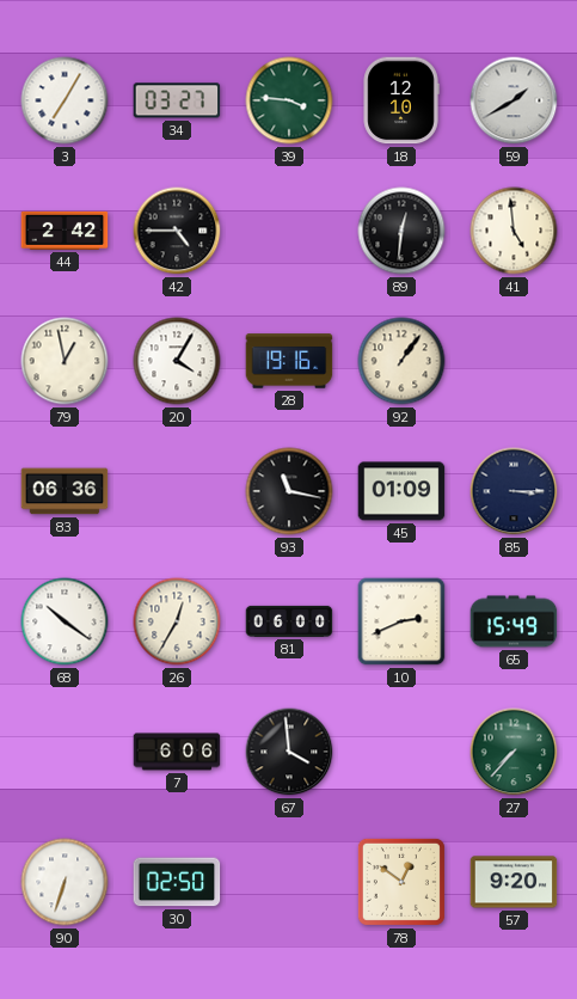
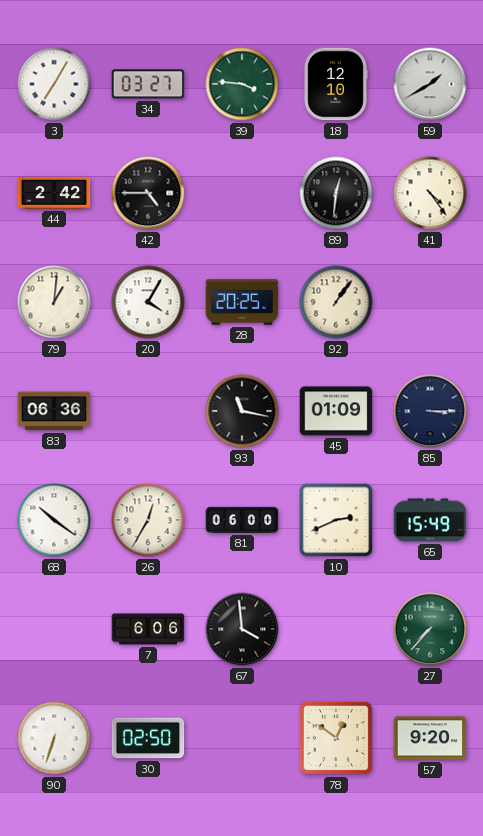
41: 4:59 -> 4:24
79: 12:58 -> 1:01
28: 19:16 -> 20:25
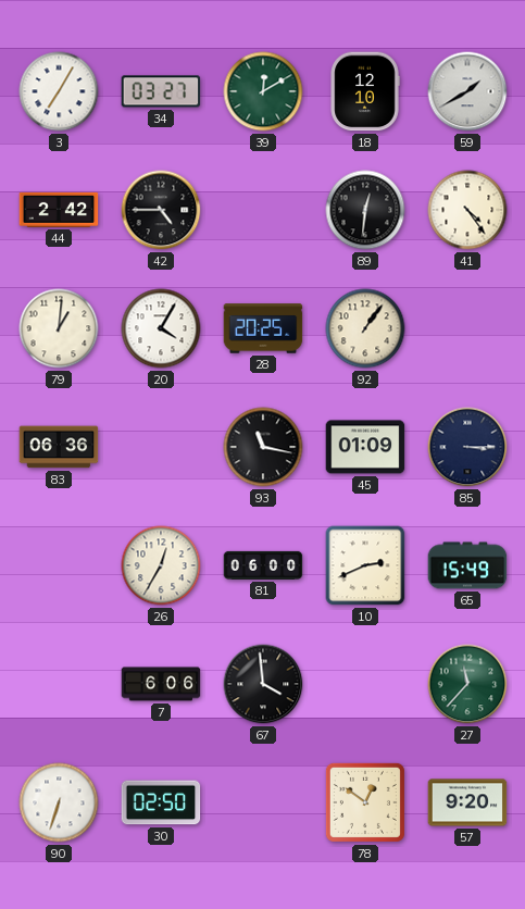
39: 3:46 -> 12:10
68: 10:21 -> none
27: 7:37 -> 11:37
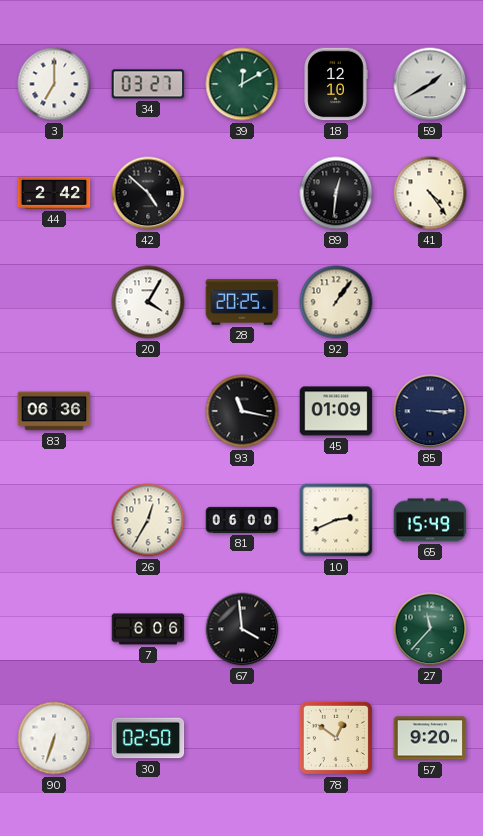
3: 7:05 -> 7:00
42: 4:45 -> 4:52
79: 1:01 -> none
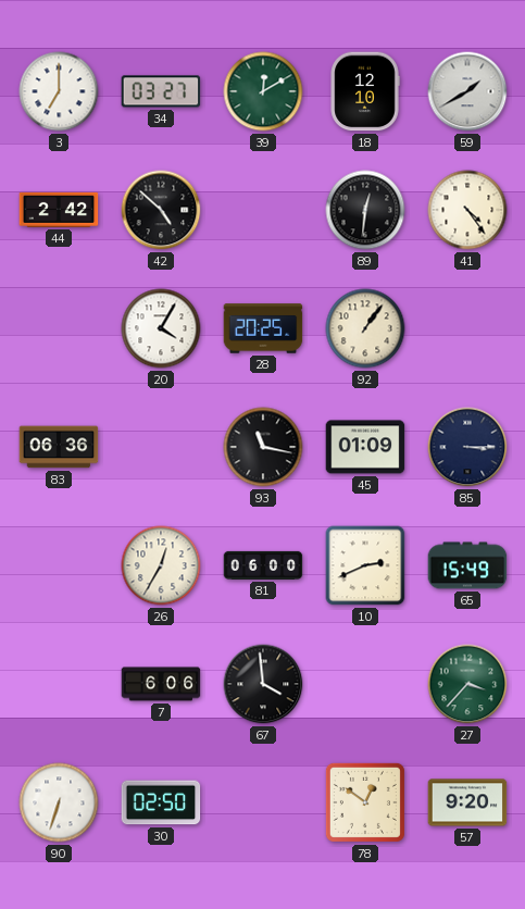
27: 11:37 -> 3:37
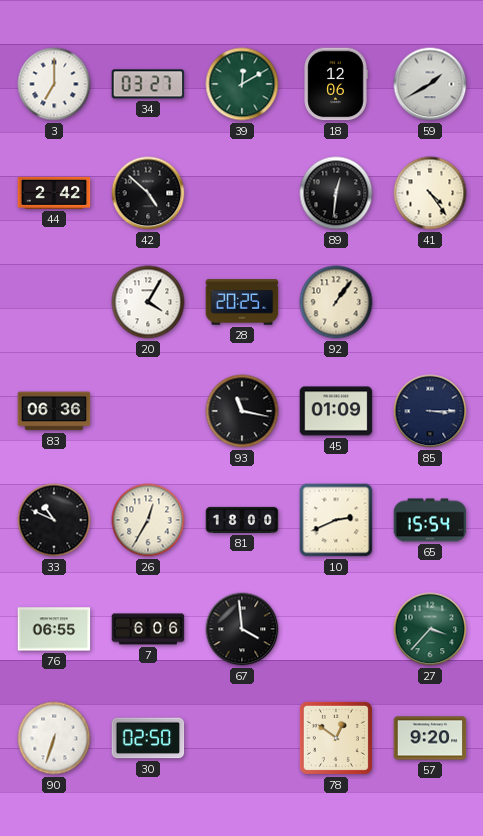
18: 12:10 -> 12:06
33: none -> 10:49
81: 06:00 -> 18:00
65: 15:49 -> 15:54
76: none -> 06:55
